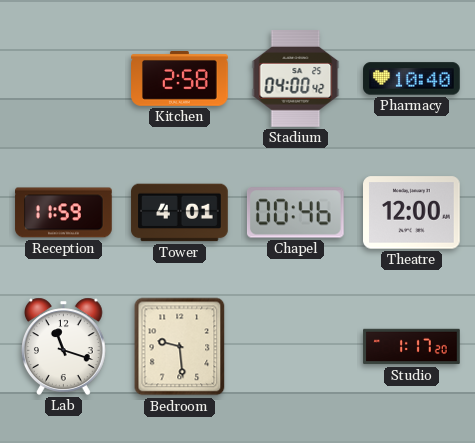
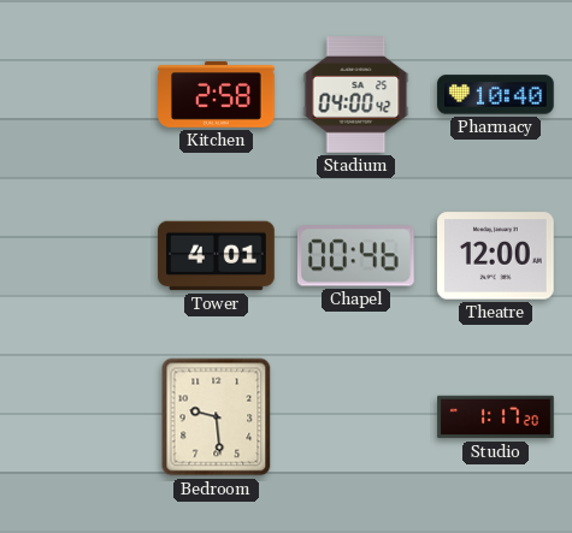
Reception: 11:59 -> none
Lab: 11:18 -> none
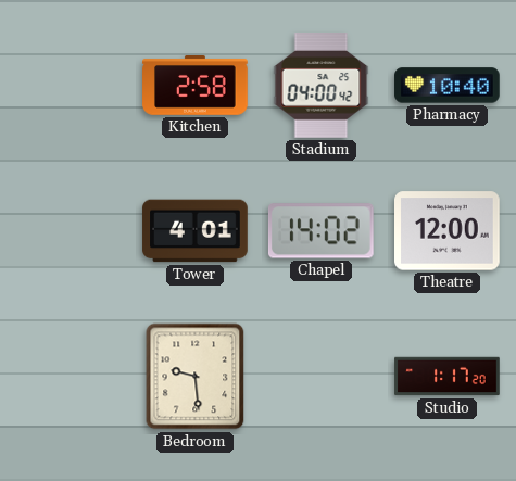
Chapel: 00:46 -> 14:02
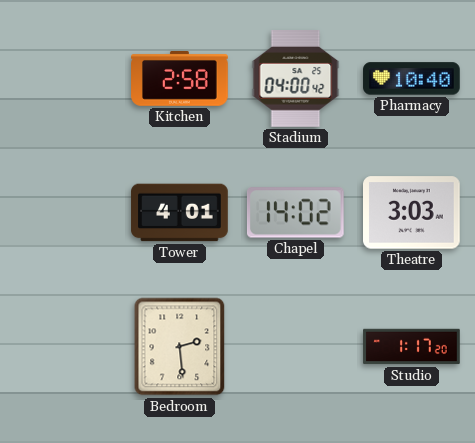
Theatre: 12:00 -> 3:03
Bedroom: 9:29 -> 2:29
